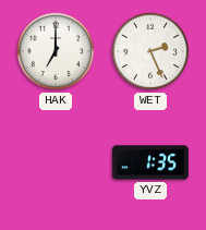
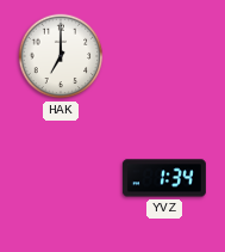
WET: 2:26 -> none
YVZ: 1:35 -> 1:34
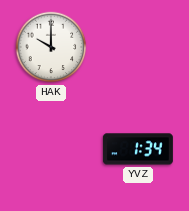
HAK: 7:00 -> 10:00
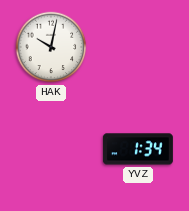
HAK: 10:00 -> 10:02
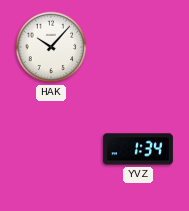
HAK: 10:02 -> 10:07
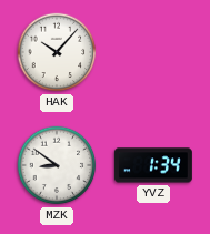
MZK: none -> 8:51
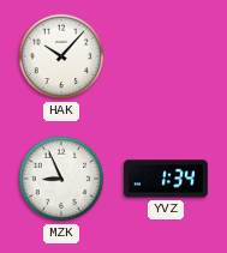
MZK: 8:51 -> 8:56
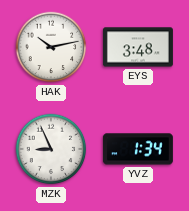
HAK: 10:07 -> 10:13
EYS: none -> 3:48
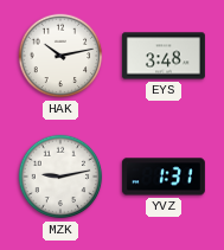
MZK: 8:56 -> 9:13
YVZ: 1:34 -> 1:31
